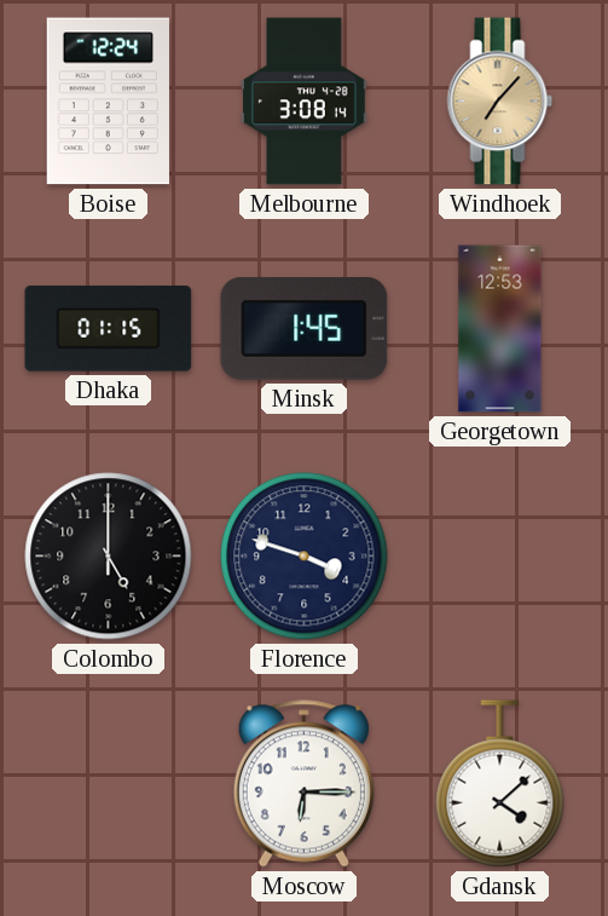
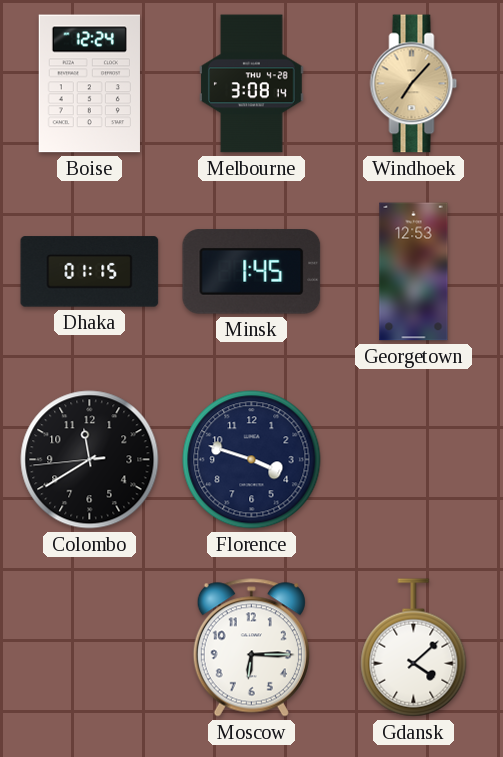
Colombo: 5:00 -> 11:39
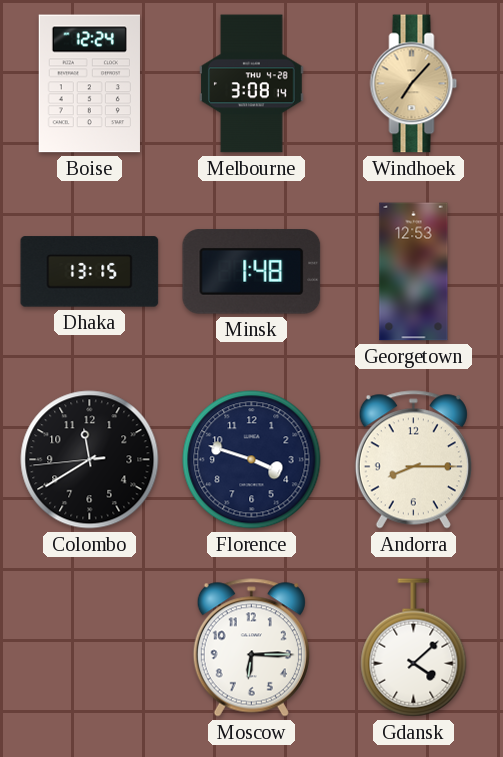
Dhaka: 01:15 -> 13:15
Minsk: 1:45 -> 1:48
Andorra: none -> 8:15
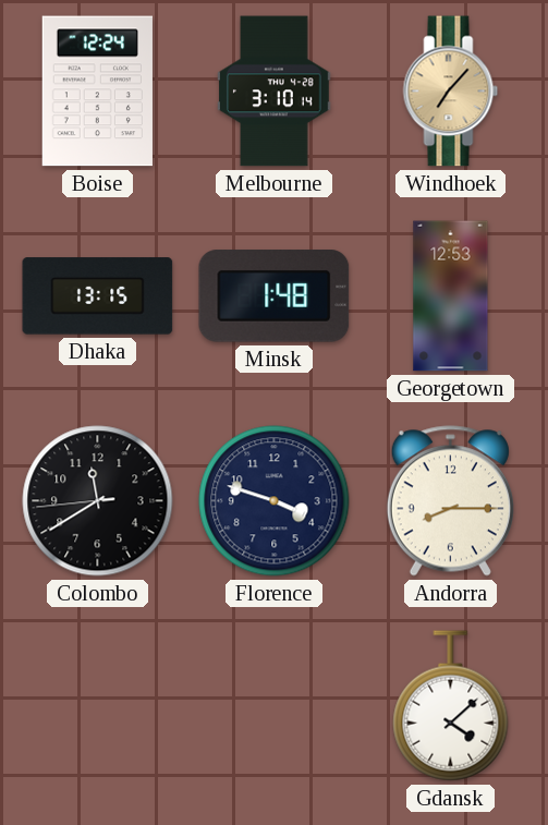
Melbourne: 3:08 -> 3:10
Moscow: 6:15 -> none
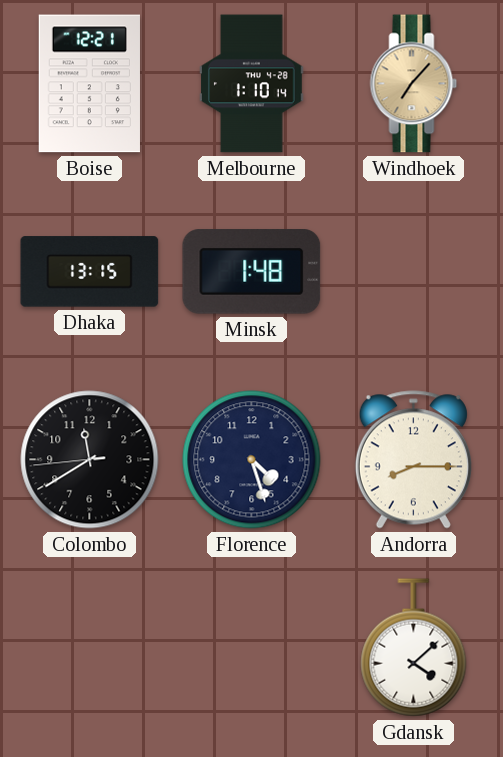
Boise: 12:24 -> 12:21
Melbourne: 3:10 -> 1:10
Georgetown: 12:53 -> none
Florence: 3:48 -> 4:27
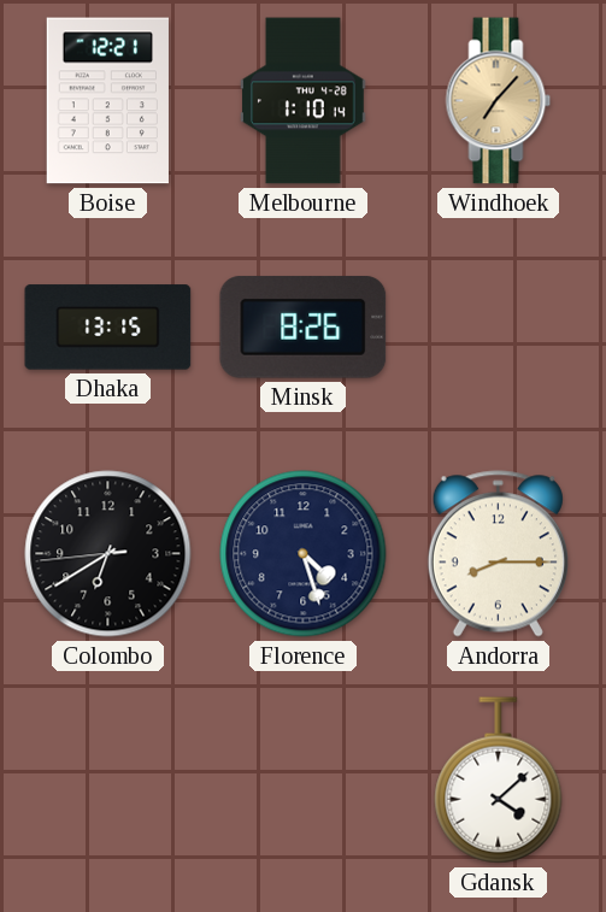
Minsk: 1:48 -> 8:26
Colombo: 11:39 -> 6:39
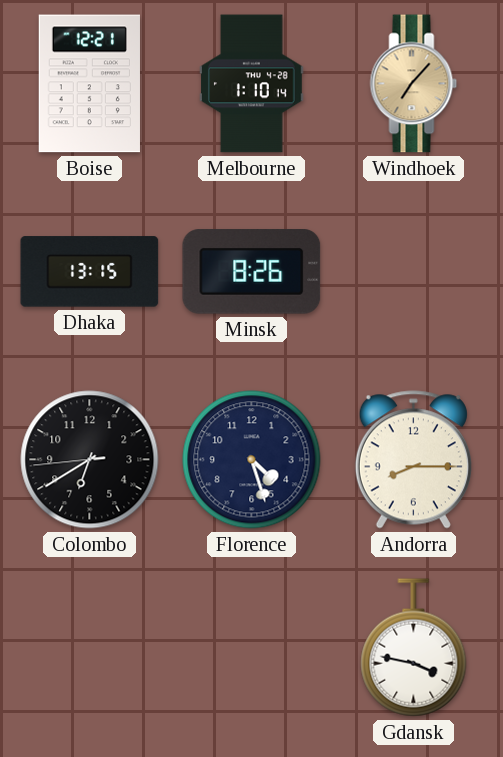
Gdansk: 4:08 -> 3:47
